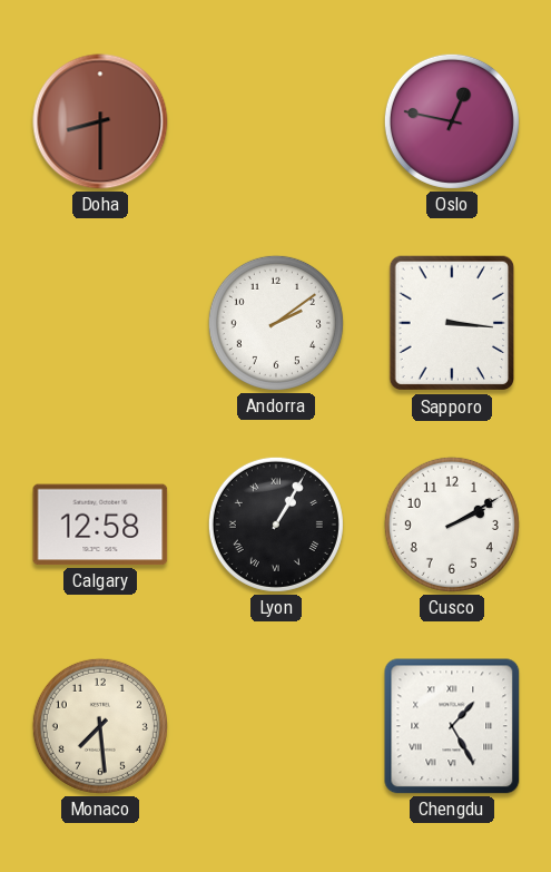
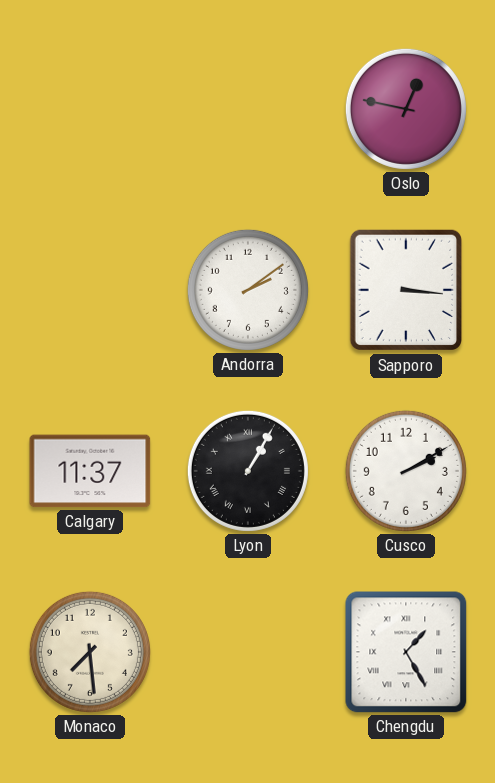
Doha: 8:30 -> none
Calgary: 12:58 -> 11:37
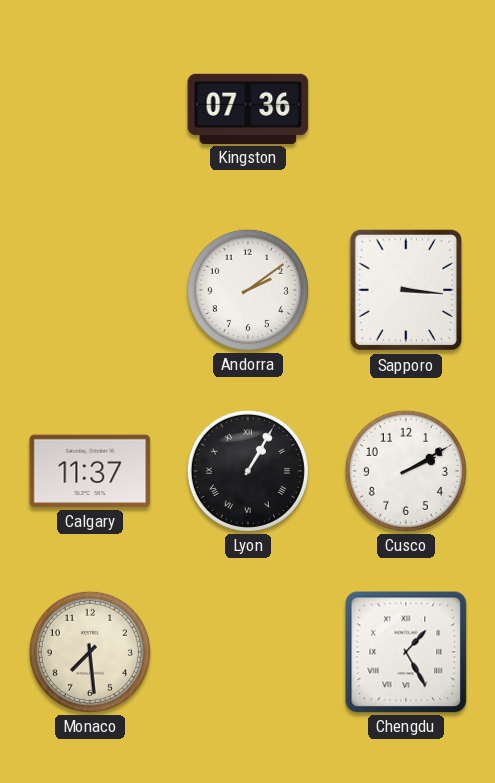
Kingston: none -> 07:36
Oslo: 12:47 -> none
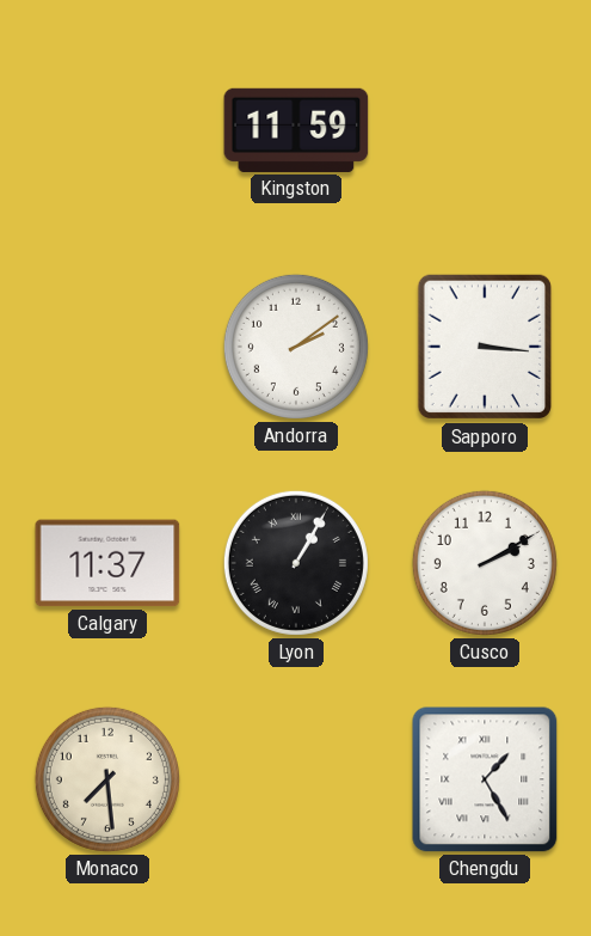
Kingston: 07:36 -> 11:59
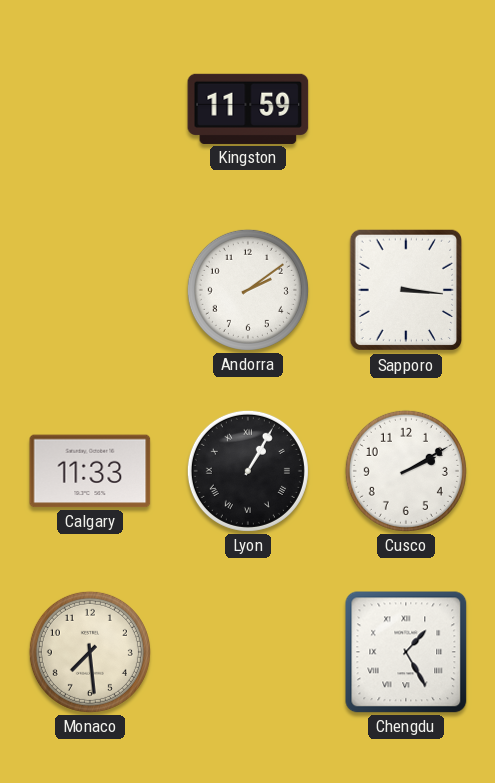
Calgary: 11:37 -> 11:33
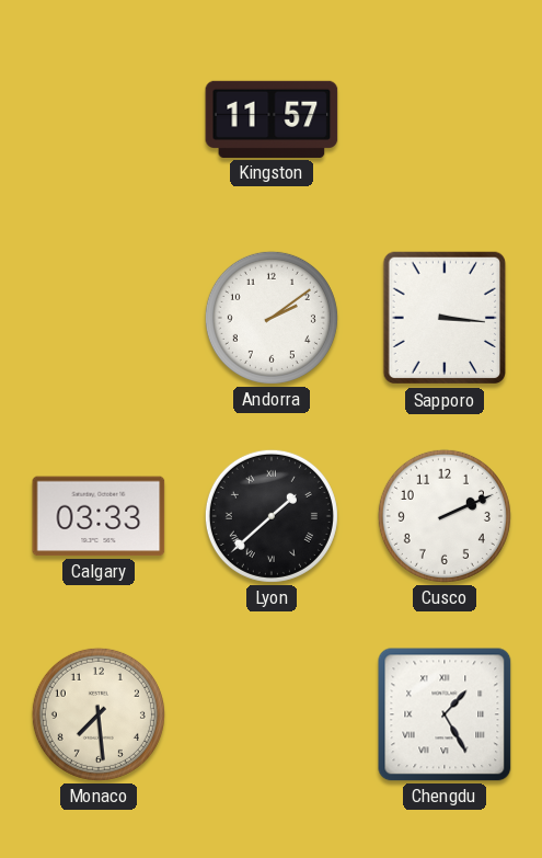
Kingston: 11:59 -> 11:57
Calgary: 11:33 -> 03:33
Lyon: 1:05 -> 1:38
Cusco: 2:10 -> 2:11
